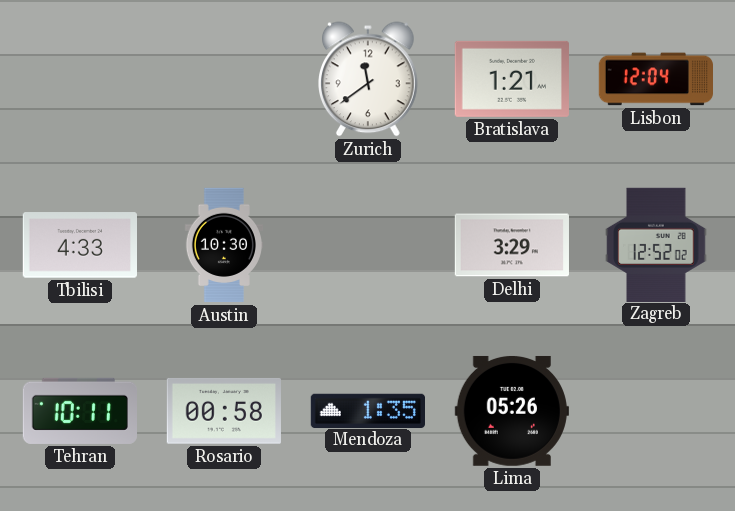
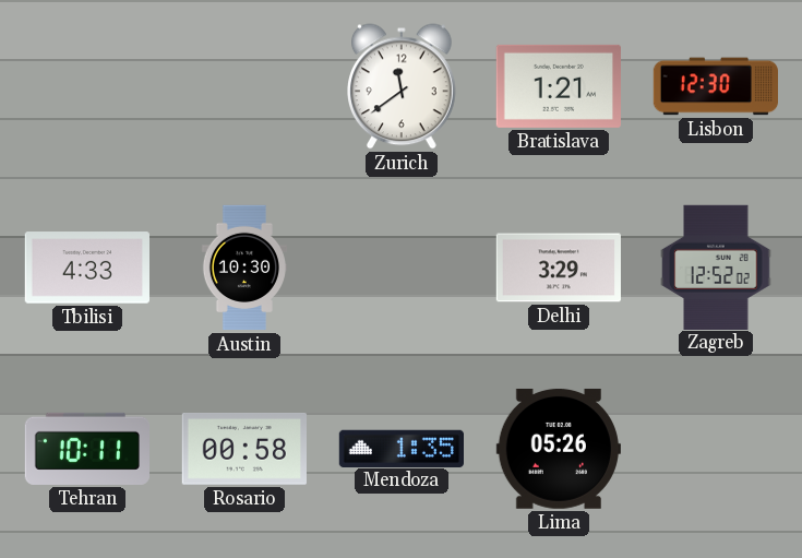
Lisbon: 12:04 -> 12:30
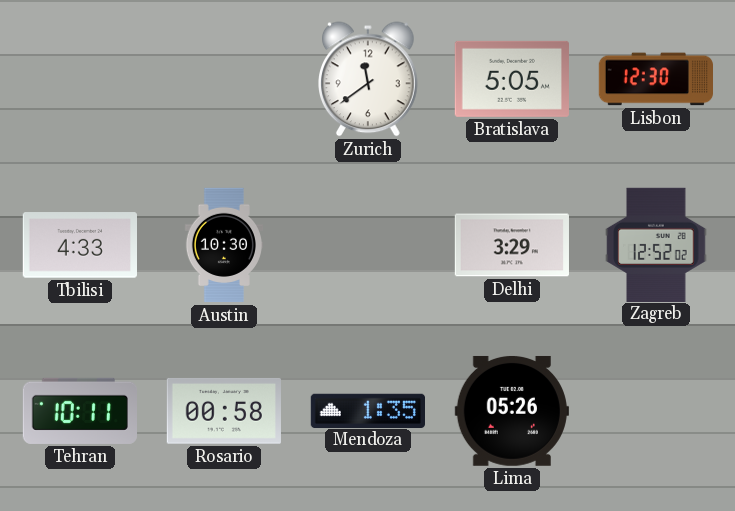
Bratislava: 1:21 -> 5:05
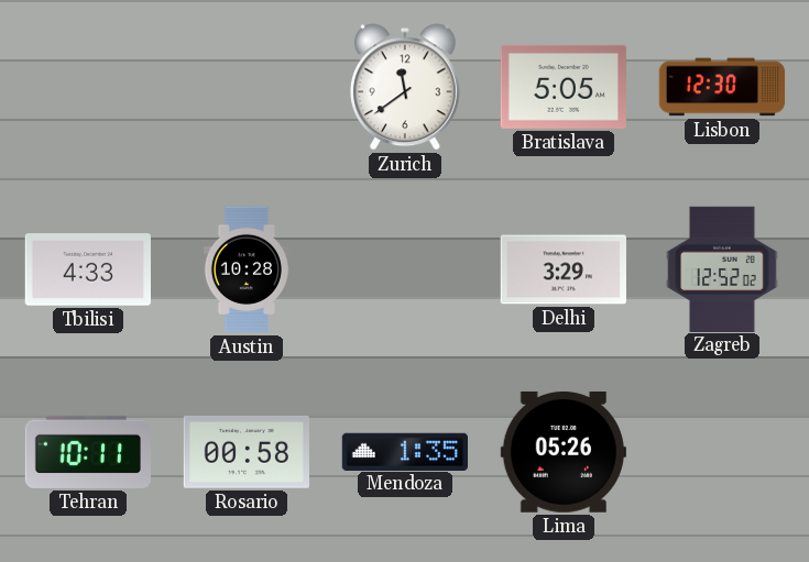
Austin: 10:30 -> 10:28
